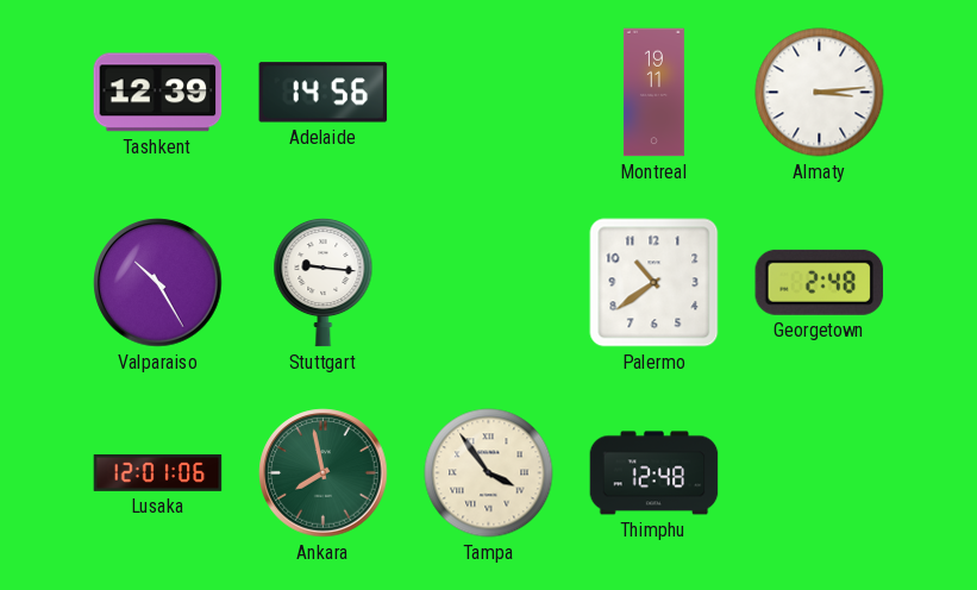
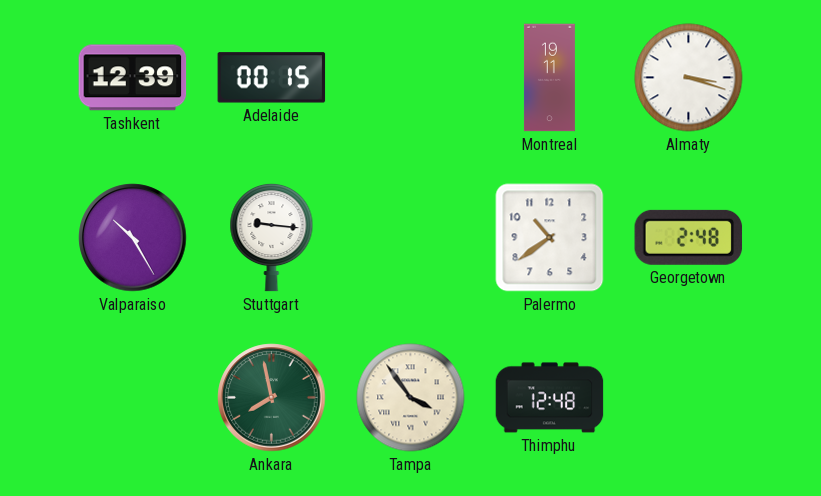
Adelaide: 14:56 -> 00:15
Almaty: 3:14 -> 3:18
Lusaka: 12:01 -> none
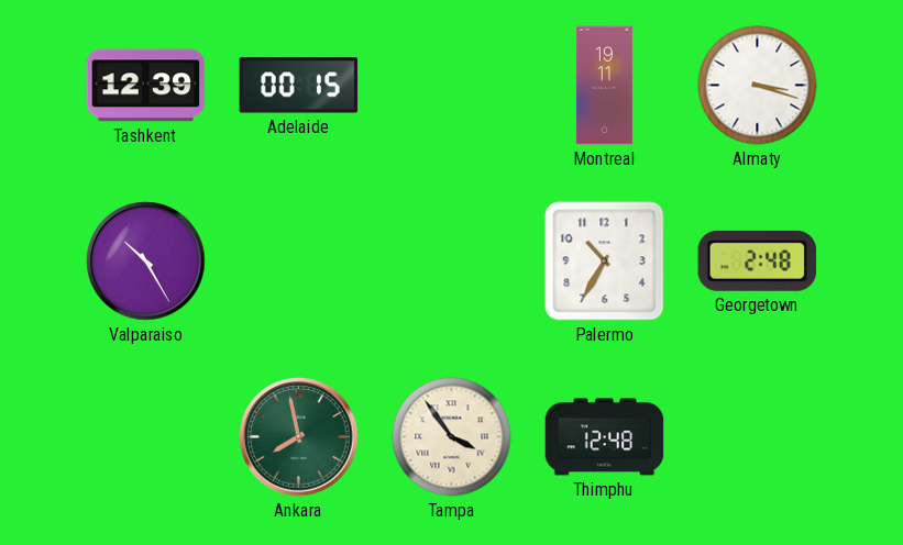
Stuttgart: 9:16 -> none
Palermo: 10:39 -> 10:35
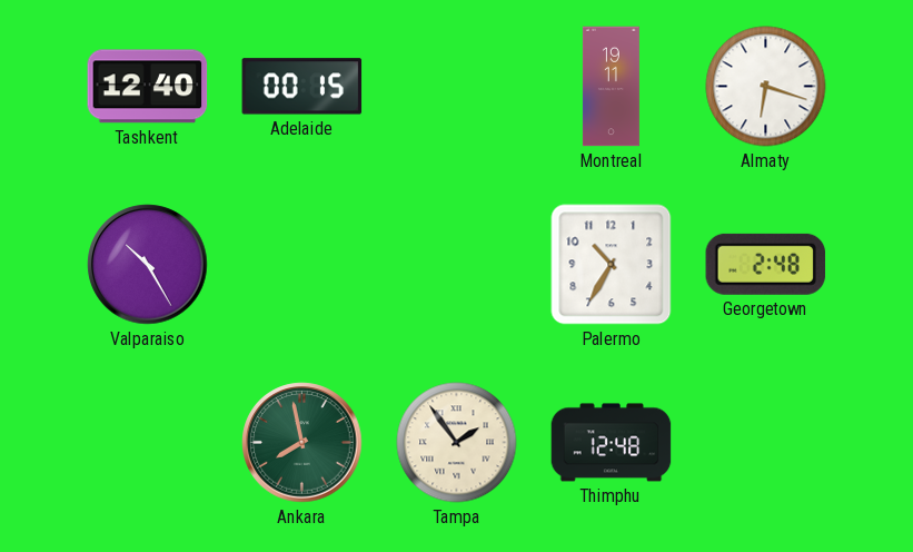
Tashkent: 12:39 -> 12:40
Almaty: 3:18 -> 6:18
Tampa: 3:54 -> 1:54
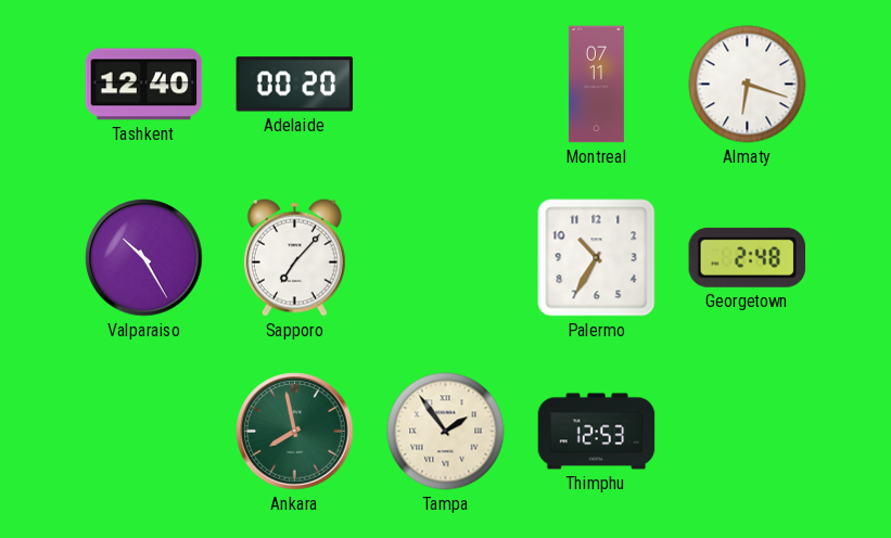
Adelaide: 00:15 -> 00:20
Montreal: 19:11 -> 07:11
Sapporo: none -> 7:07
Thimphu: 12:48 -> 12:53
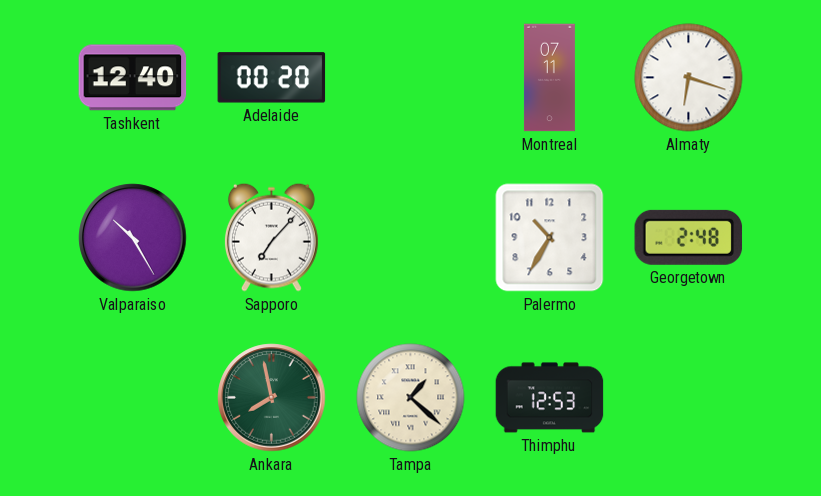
Tampa: 1:54 -> 1:22
